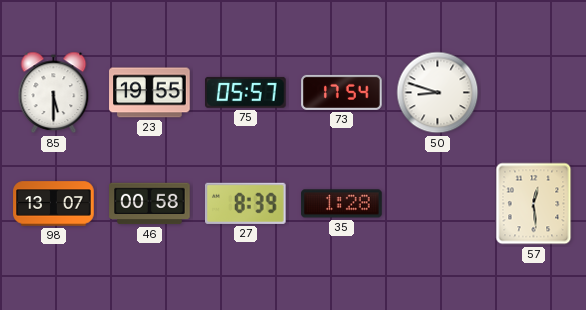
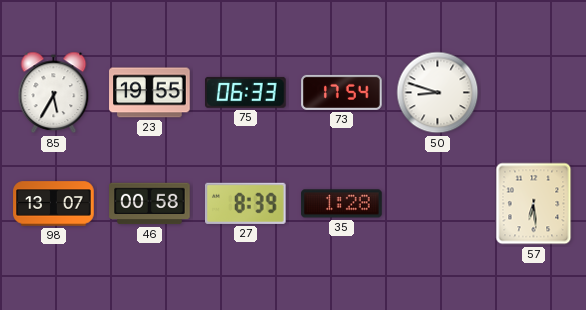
85: 5:30 -> 5:35
75: 05:57 -> 06:33
57: 12:29 -> 6:29
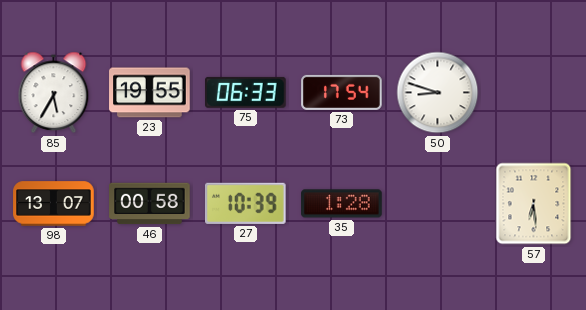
27: 8:39 -> 10:39
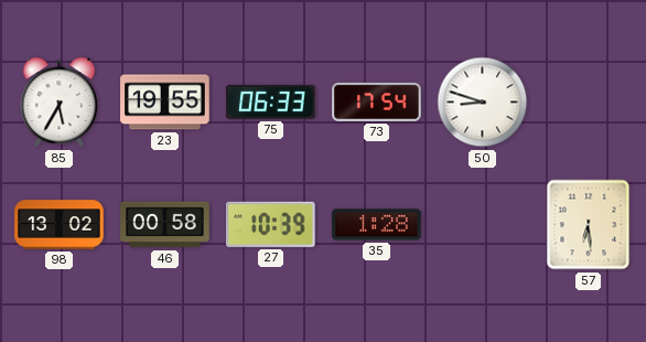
98: 13:07 -> 13:02
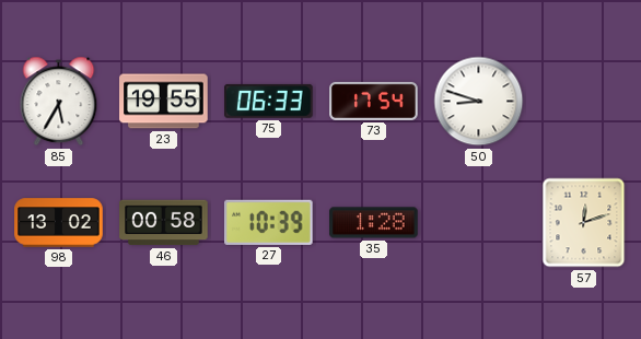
57: 6:29 -> 12:12
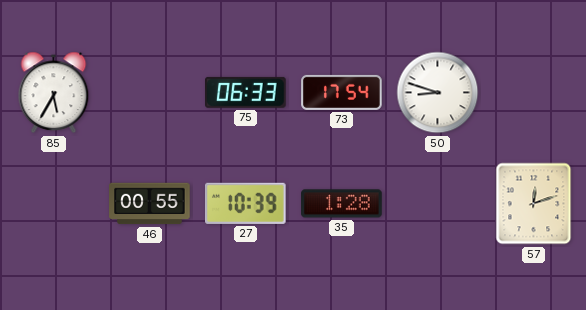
23: 19:55 -> none
98: 13:02 -> none
46: 00:58 -> 00:55
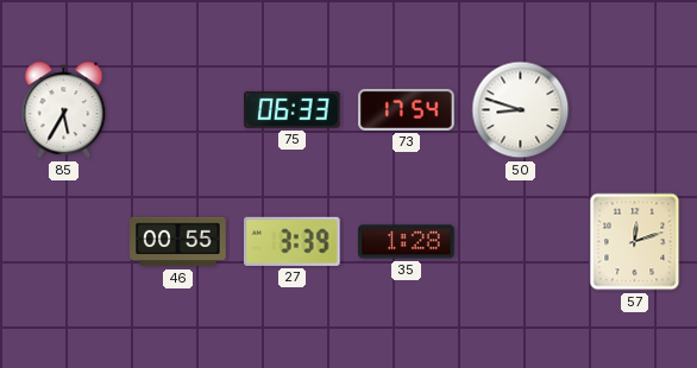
27: 10:39 -> 3:39
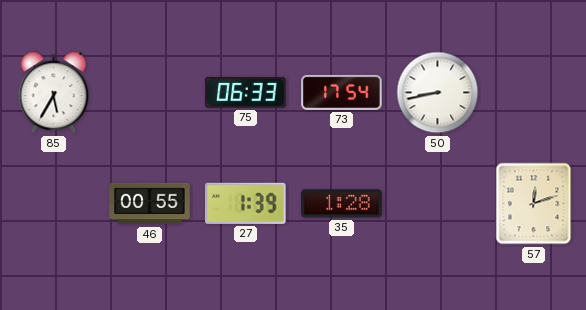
50: 8:48 -> 8:43
27: 3:39 -> 1:39
